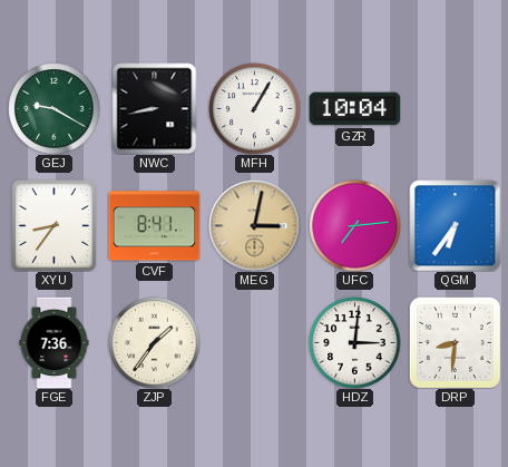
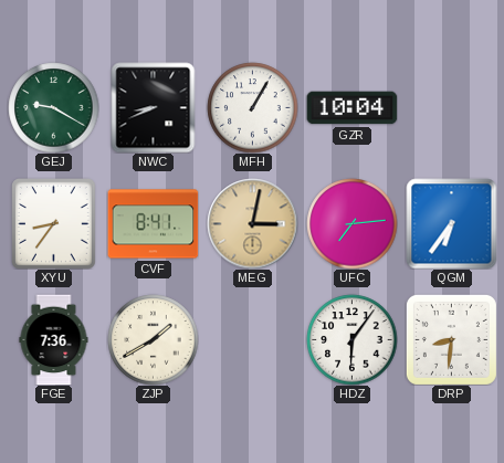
NWC: 8:43 -> 8:41
ZJP: 1:36 -> 1:40
HDZ: 3:01 -> 6:06
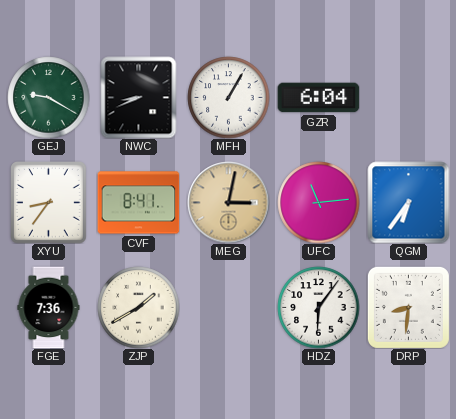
GZR: 10:04 -> 6:04
UFC: 7:14 -> 11:14
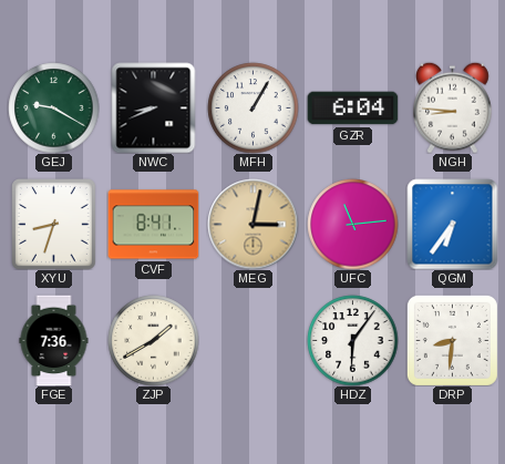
NGH: none -> 8:46
XYU: 8:36 -> 8:33
